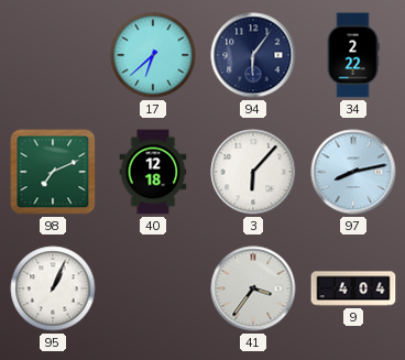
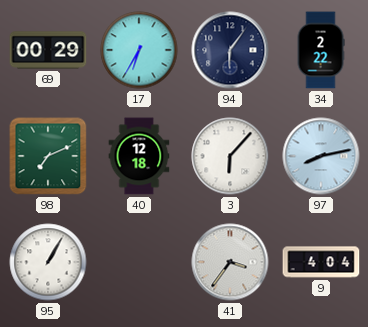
69: none -> 00:29
17: 6:38 -> 6:35
95: 1:04 -> 1:05
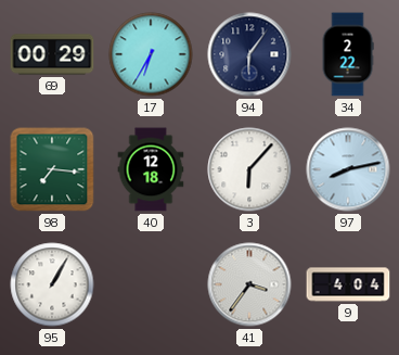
98: 7:11 -> 7:16
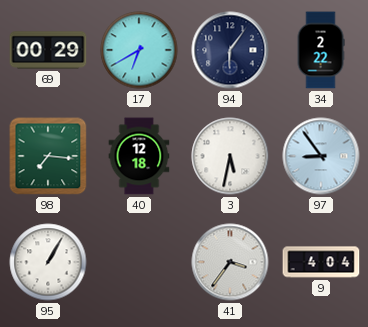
17: 6:35 -> 6:40
3: 6:07 -> 5:32
97: 8:13 -> 8:54
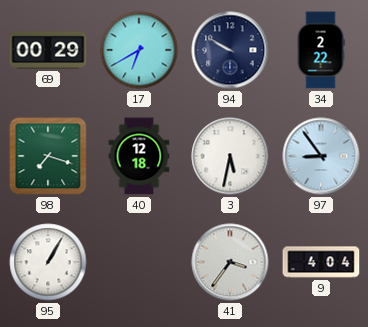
94: 6:06 -> 9:50
98: 7:16 -> 7:18
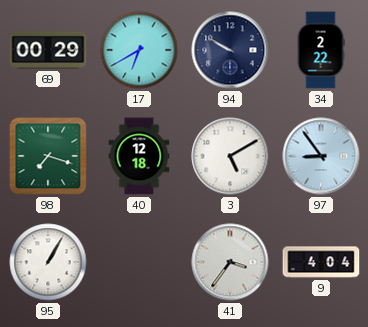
3: 5:32 -> 5:10
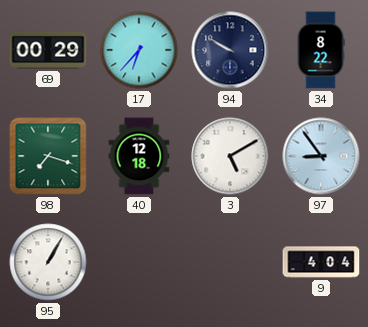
17: 6:40 -> 6:37
34: 2:22 -> 8:22
41: 3:36 -> none
